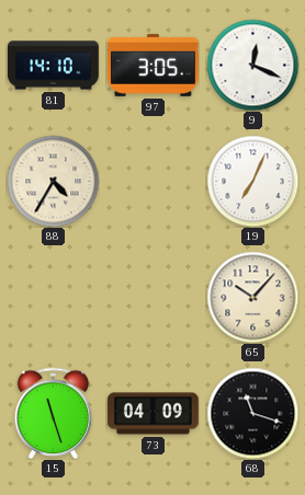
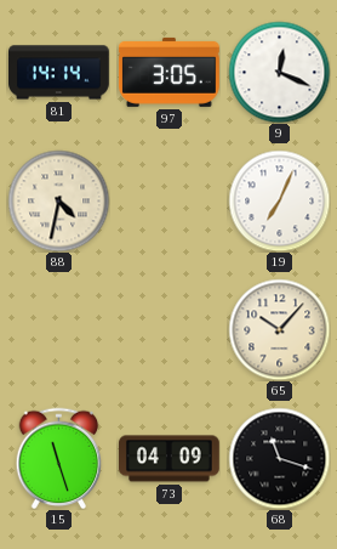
81: 14:10 -> 14:14
88: 4:35 -> 4:32
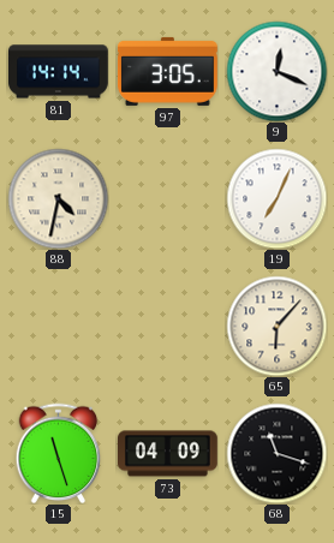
65: 10:07 -> 6:07
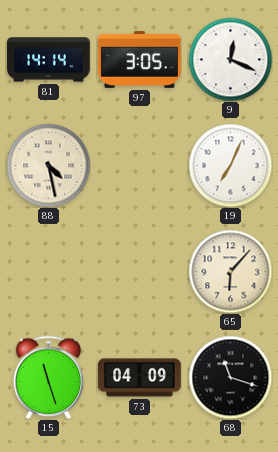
88: 4:32 -> 4:28
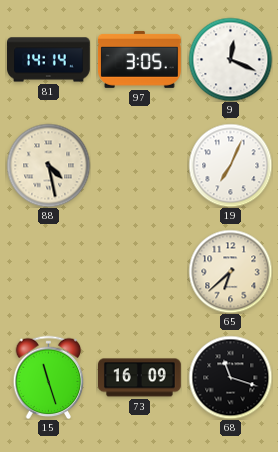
65: 6:07 -> 6:38
73: 04:09 -> 16:09
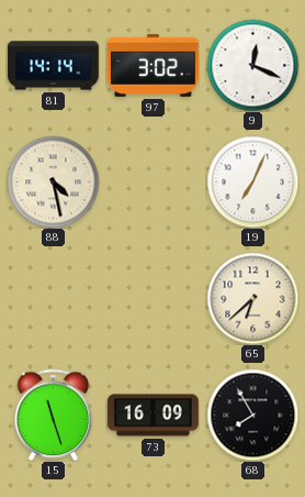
97: 3:05 -> 3:02
68: 11:18 -> 7:55
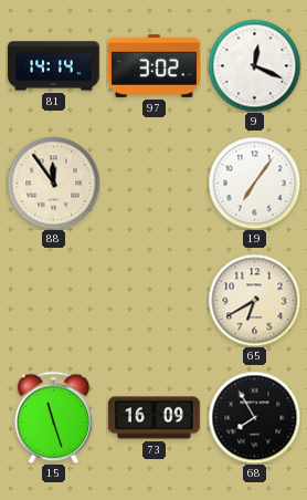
88: 4:28 -> 11:54
19: 7:04 -> 7:06
65: 6:38 -> 6:40
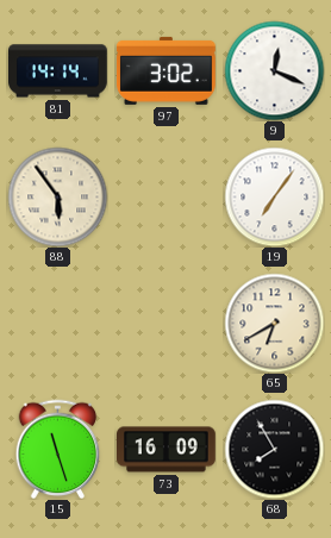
88: 11:54 -> 5:54
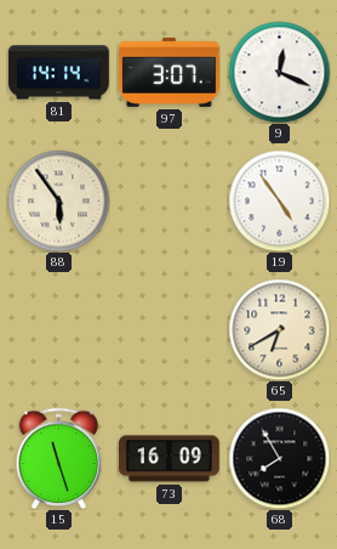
97: 3:02 -> 3:07
19: 7:06 -> 4:54
